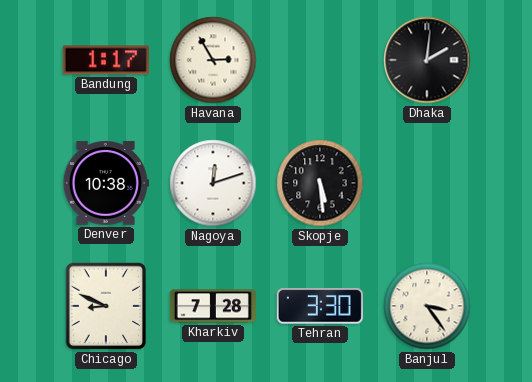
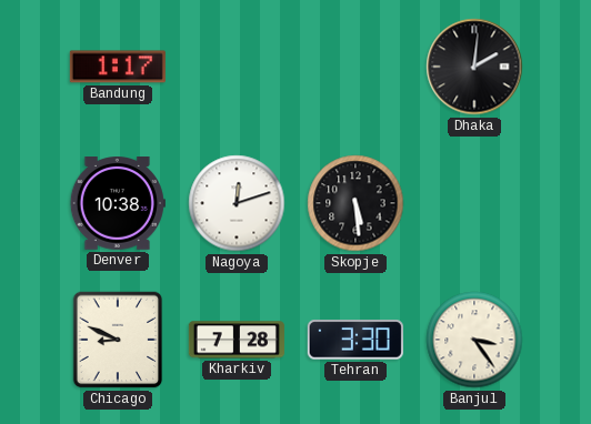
Havana: 2:55 -> none
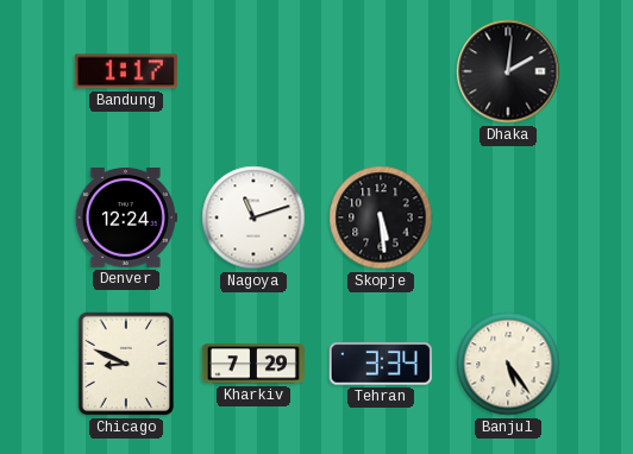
Denver: 10:38 -> 12:24
Nagoya: 12:12 -> 11:12
Kharkiv: 7:28 -> 7:29
Tehran: 3:30 -> 3:34
Banjul: 3:24 -> 5:24
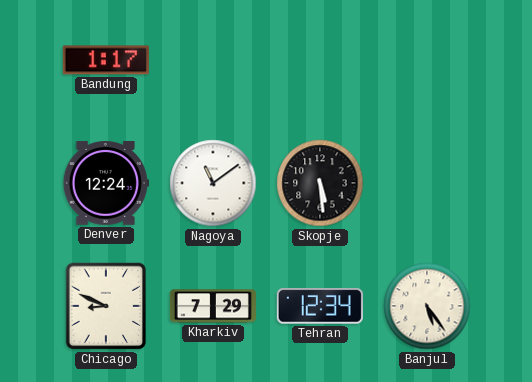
Dhaka: 2:01 -> none
Nagoya: 11:12 -> 11:09
Tehran: 3:34 -> 12:34
